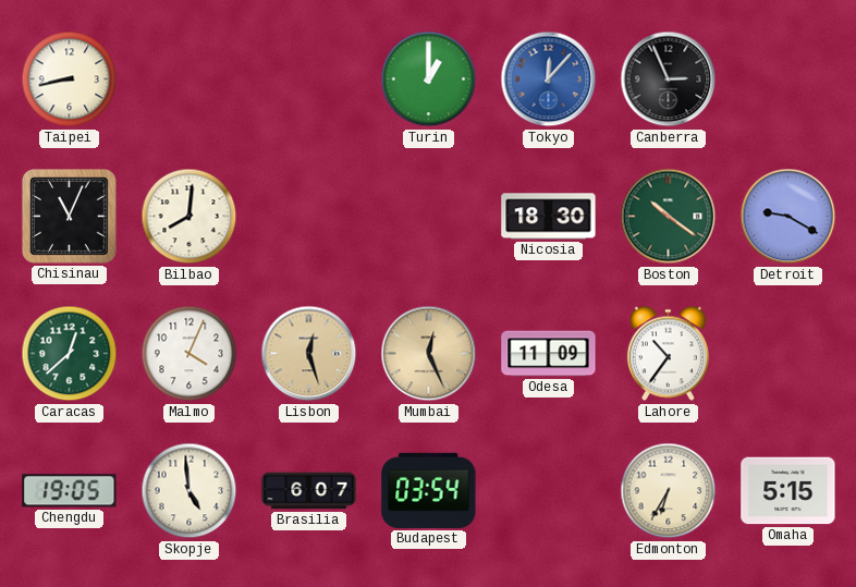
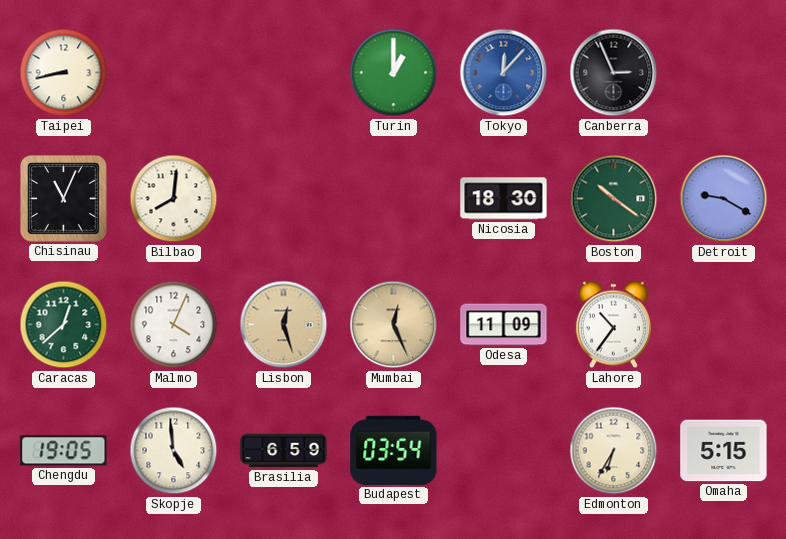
Brasilia: 6:07 -> 6:59
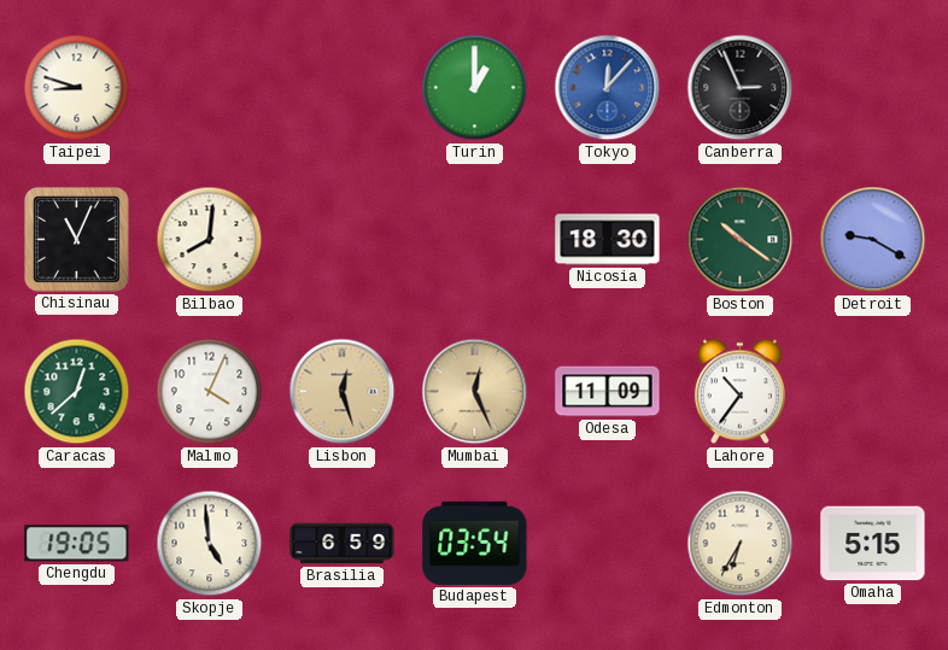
Taipei: 8:43 -> 8:48
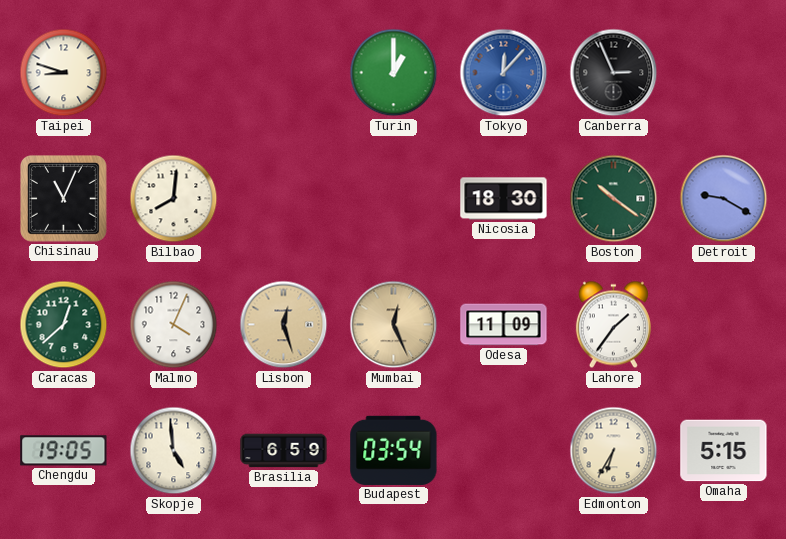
Lahore: 10:36 -> 1:36
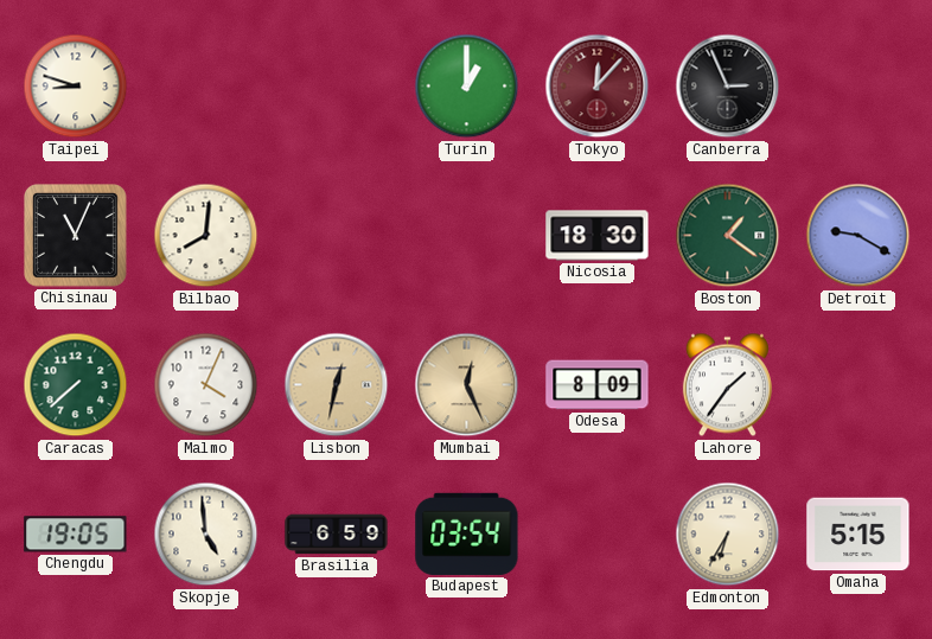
Tokyo dial: blue -> burgundy
Boston: 10:21 -> 1:21
Caracas: 12:38 -> 7:38
Lisbon: 12:27 -> 12:32
Odesa: 11:09 -> 8:09
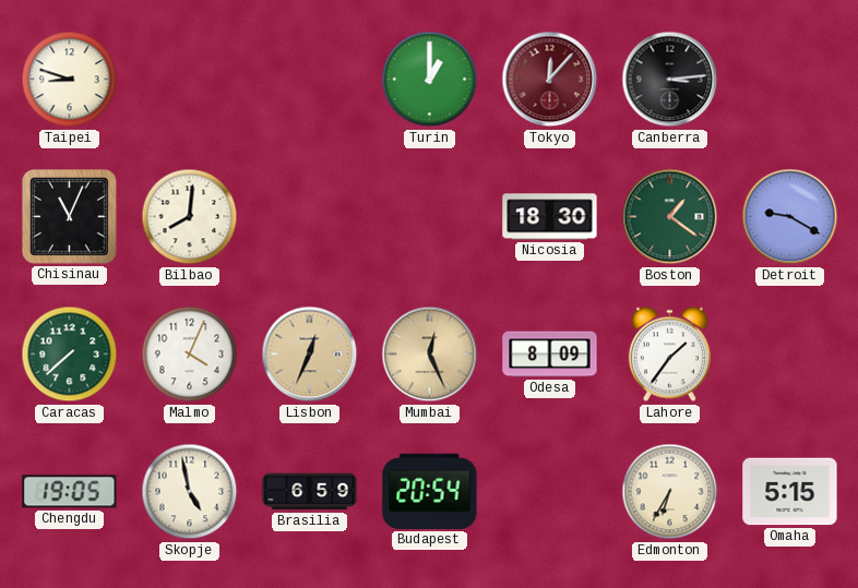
Canberra: 2:56 -> 3:14
Lisbon: 12:32 -> 12:34
Skopje: 4:59 -> 4:58
Budapest: 03:54 -> 20:54
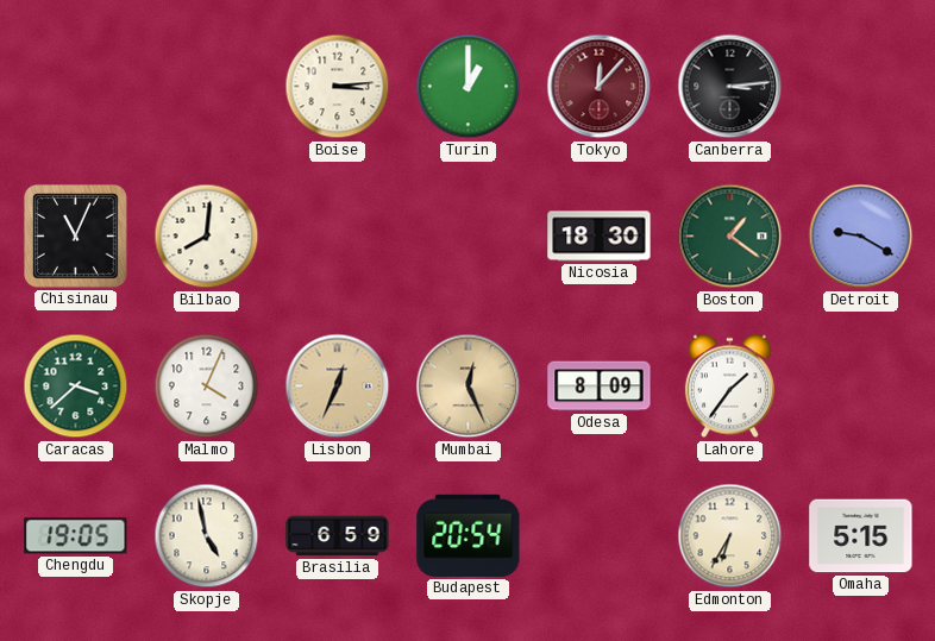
Taipei: 8:48 -> none
Boise: none -> 3:14
Caracas: 7:38 -> 3:38
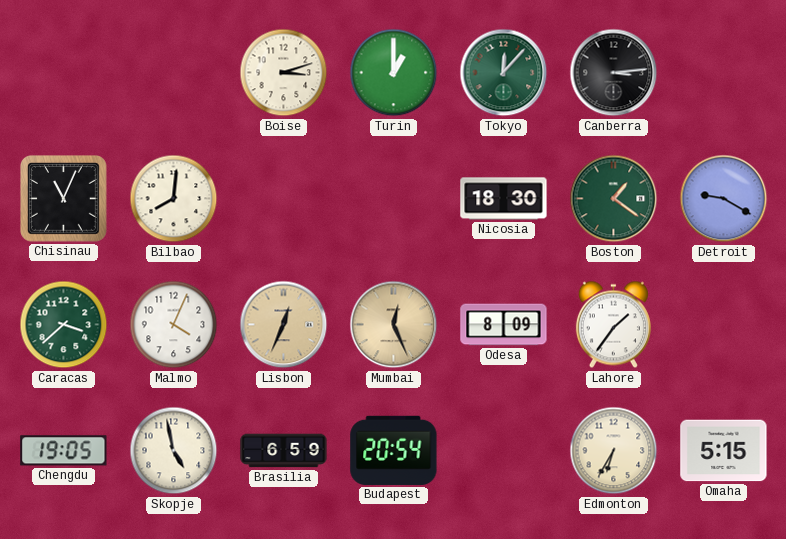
Boise: 3:14 -> 3:12
Tokyo dial: burgundy -> green
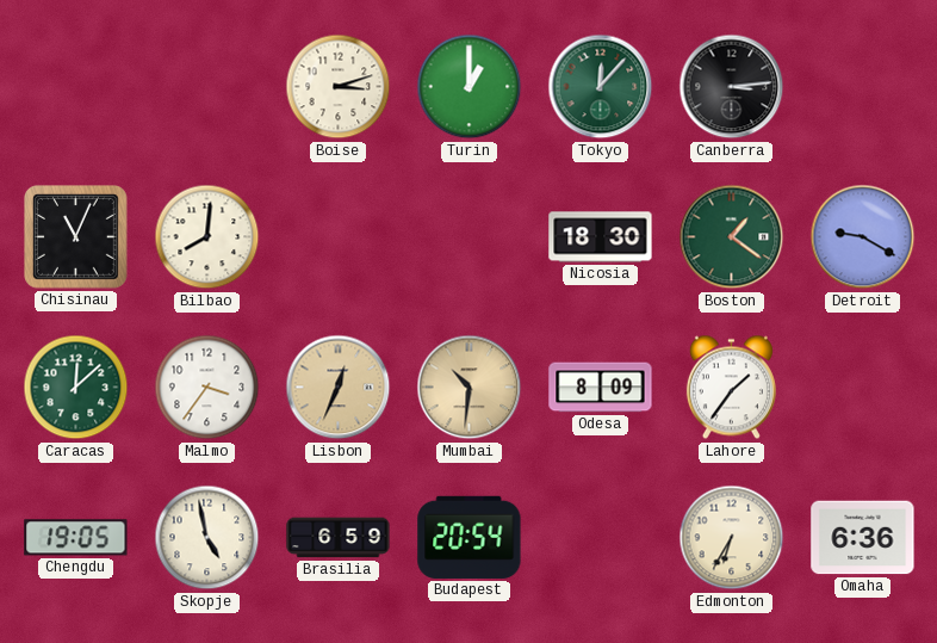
Caracas: 3:38 -> 12:08
Malmo: 4:04 -> 3:36
Mumbai: 12:26 -> 10:31
Omaha: 5:15 -> 6:36
